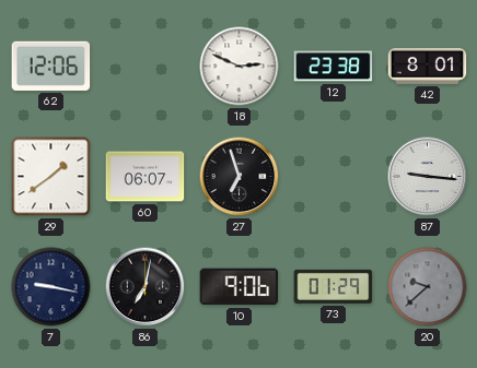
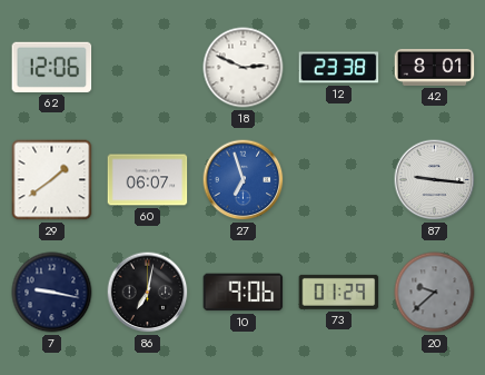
27 dial: black -> blue
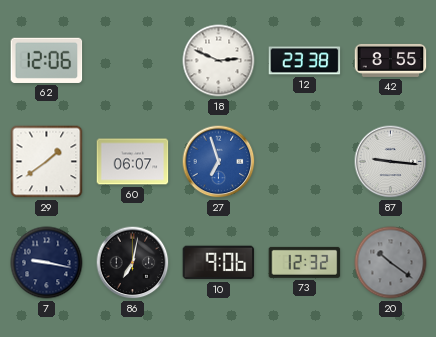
42: 8:01 -> 8:55
73: 01:29 -> 12:32
20: 9:38 -> 10:21
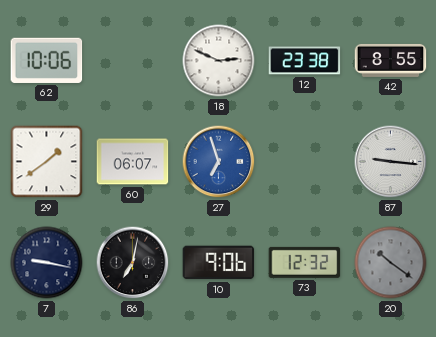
62: 12:06 -> 10:06
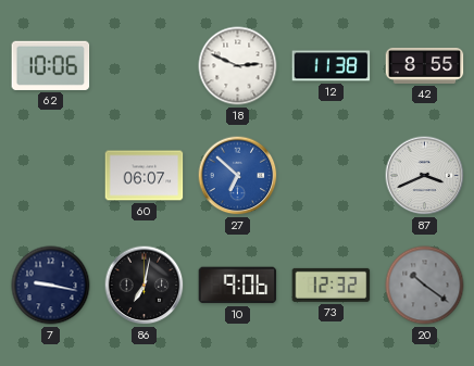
12: 23:38 -> 11:38
29: 1:39 -> none
27: 6:57 -> 6:52
87: 9:16 -> 3:41
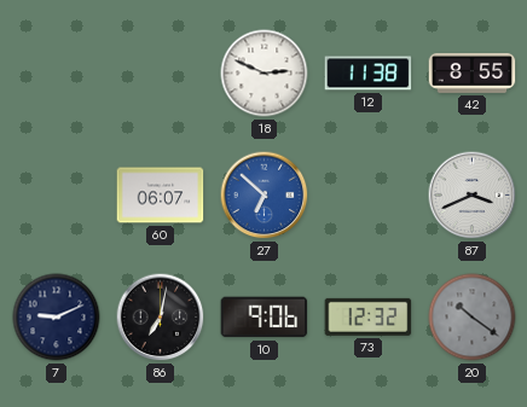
62: 10:06 -> none
7: 9:17 -> 9:11
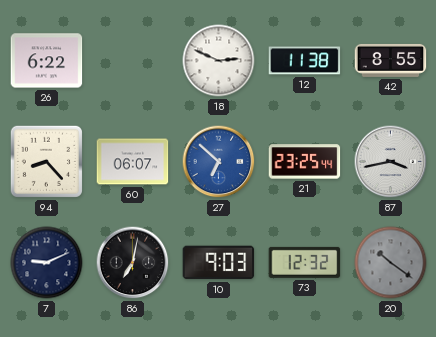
26: none -> 6:22
94: none -> 8:23
21: none -> 23:25
87: 3:41 -> 3:43
10: 9:06 -> 9:03
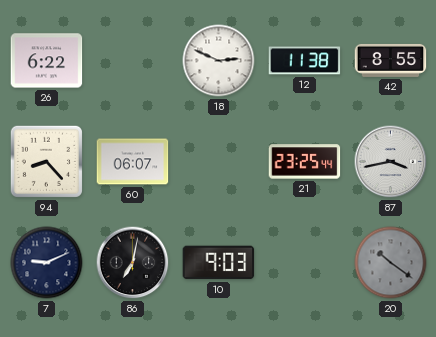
27: 6:52 -> none
73: 12:32 -> none
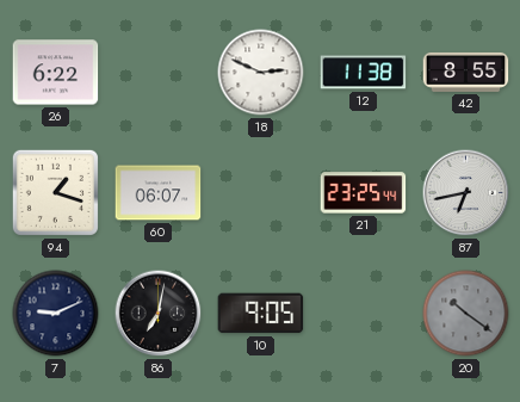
94: 8:23 -> 1:18
87: 3:43 -> 6:43
10: 9:03 -> 9:05
